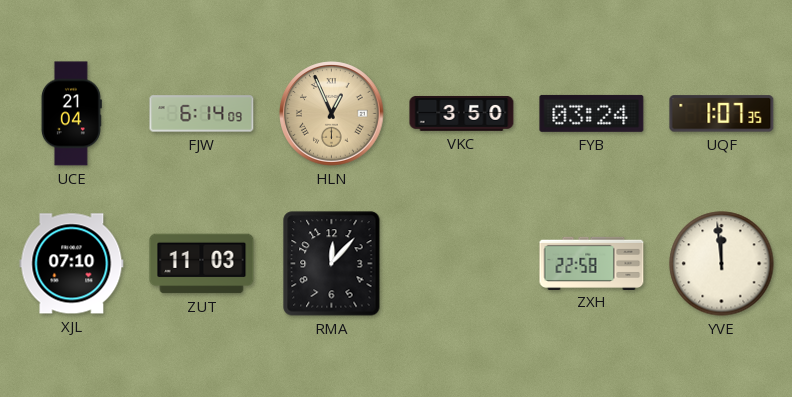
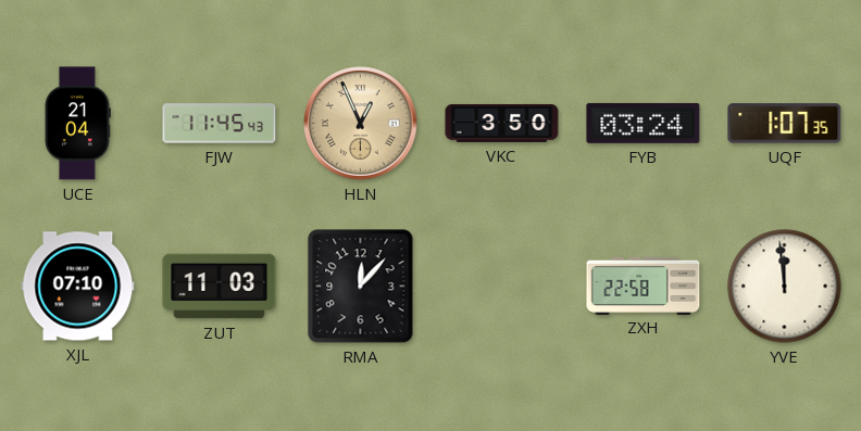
FJW: 6:14 -> 11:45
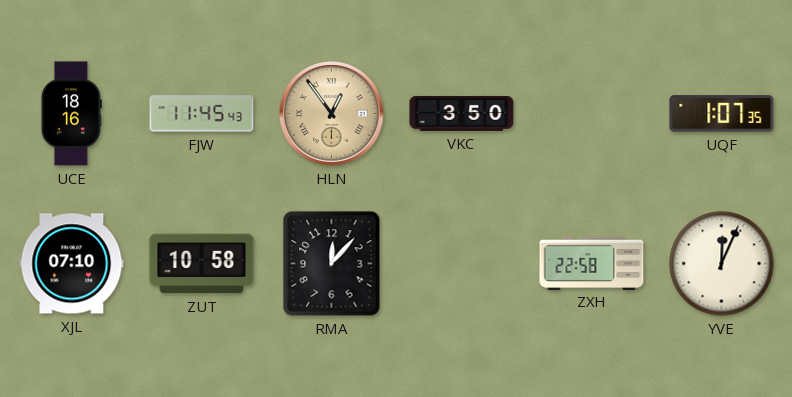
UCE: 21:04 -> 18:16
HLN: 12:56 -> 12:54
FYB: 03:24 -> none
ZUT: 11:03 -> 10:58
YVE: 11:59 -> 12:04
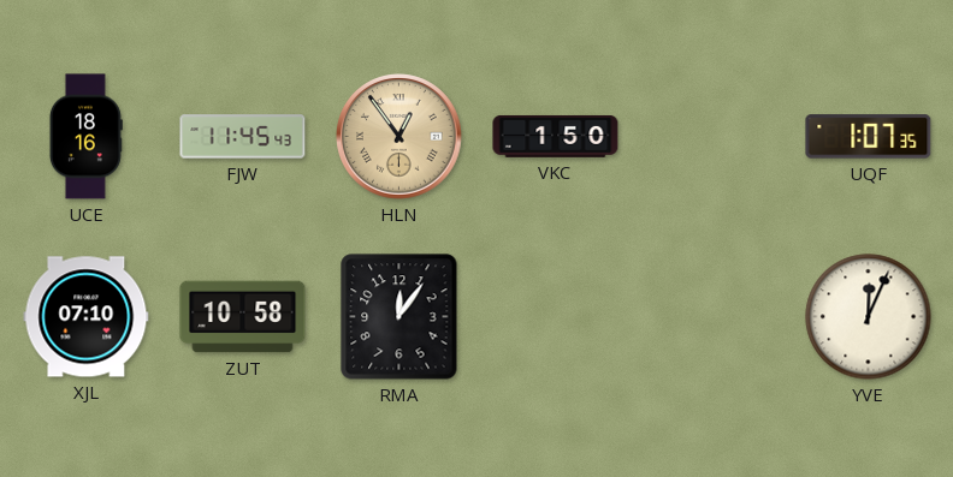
VKC: 3:50 -> 1:50
RMA: 12:07 -> 12:06
ZXH: 22:58 -> none
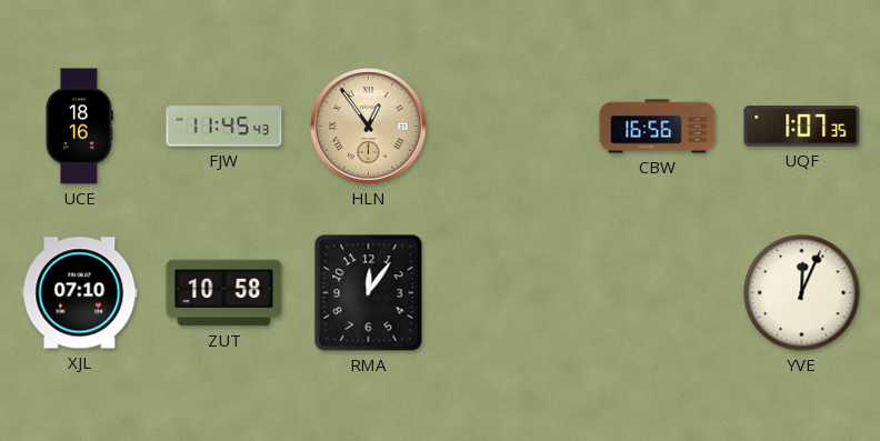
VKC: 1:50 -> none
CBW: none -> 16:56
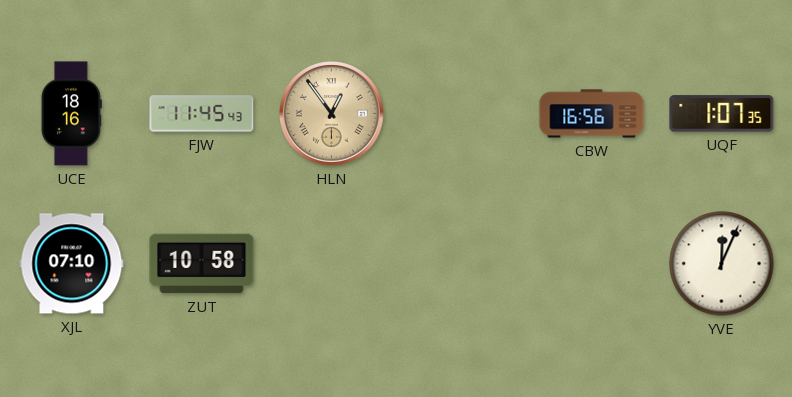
RMA: 12:06 -> none
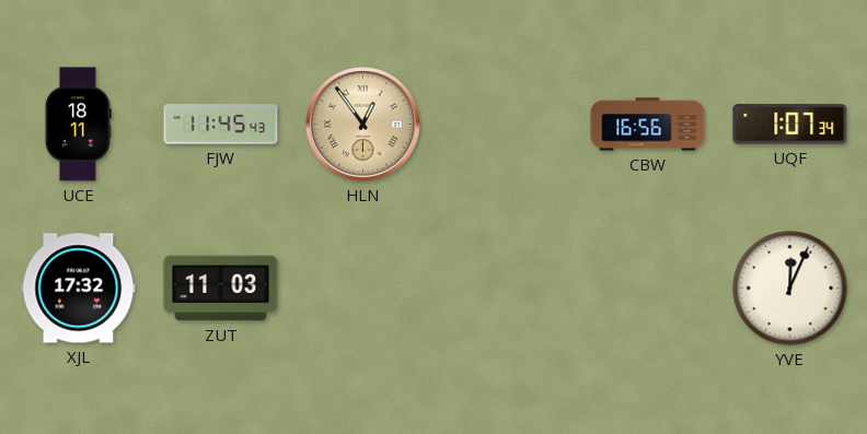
UCE: 18:16 -> 18:11
UQF: 1:07:35 -> 1:07:34
XJL: 07:10 -> 17:32
ZUT: 10:58 -> 11:03
